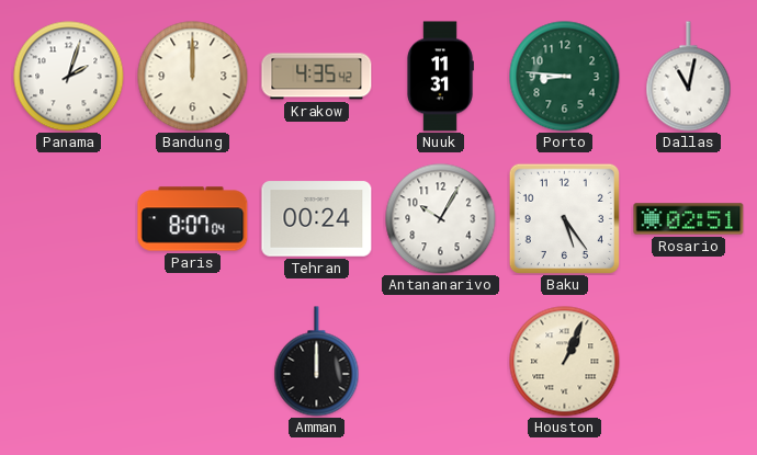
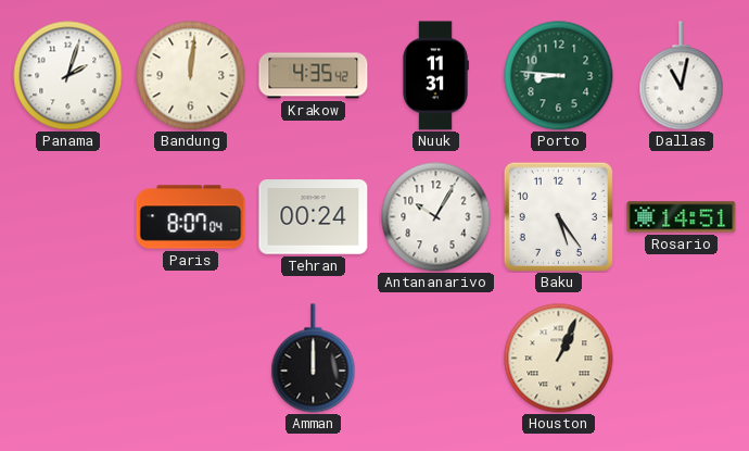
Bandung: 12:00 -> 12:01
Rosario: 02:51 -> 14:51
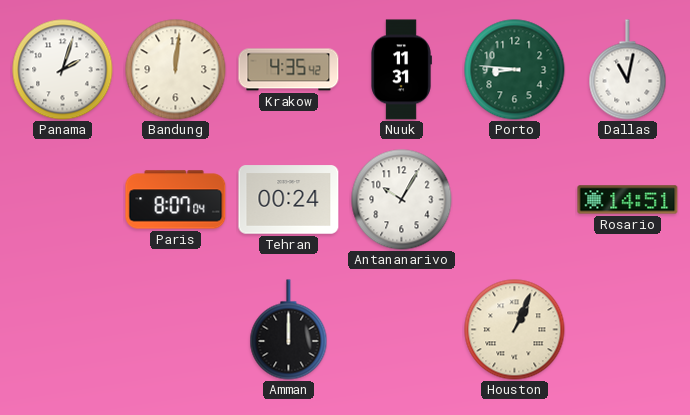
Baku: 5:24 -> none
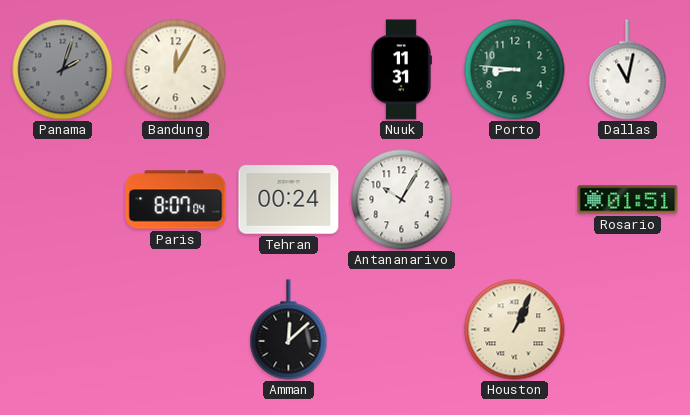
Panama dial: white -> grey
Bandung: 12:01 -> 12:05
Krakow: 4:35 -> none
Rosario: 14:51 -> 01:51
Amman: 12:00 -> 12:08
